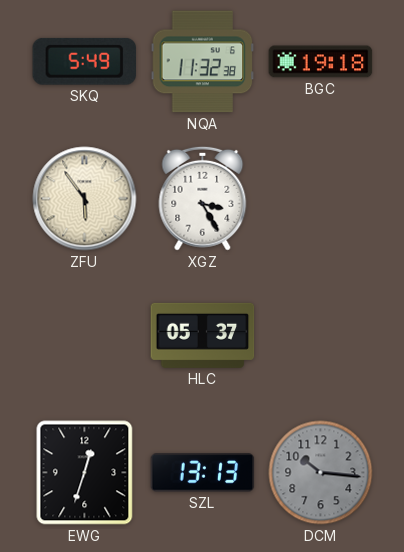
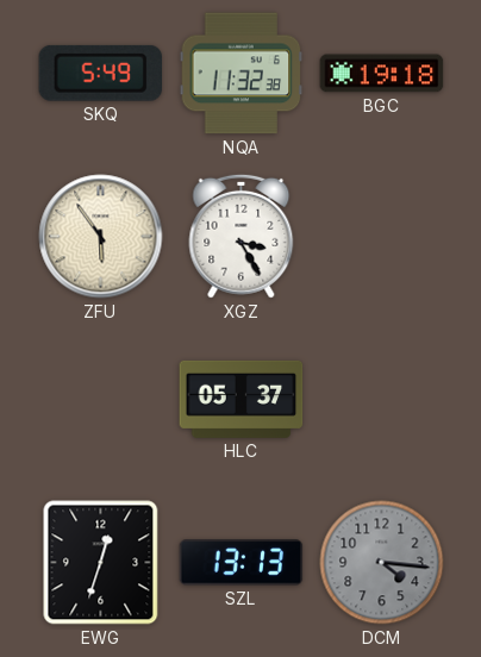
DCM: 10:16 -> 4:16
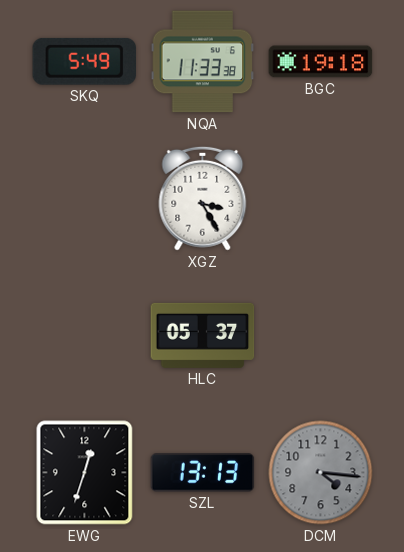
NQA: 11:32 -> 11:33
ZFU: 5:54 -> none
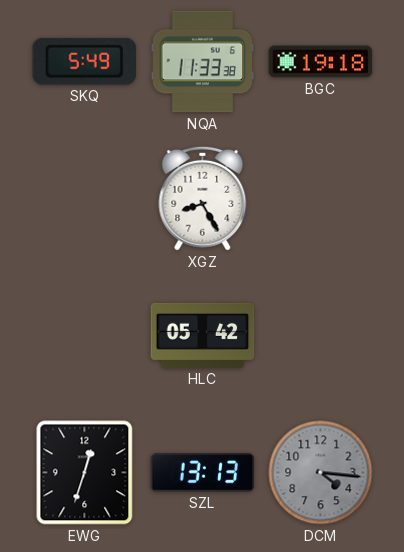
XGZ: 3:25 -> 8:25
HLC: 05:37 -> 05:42
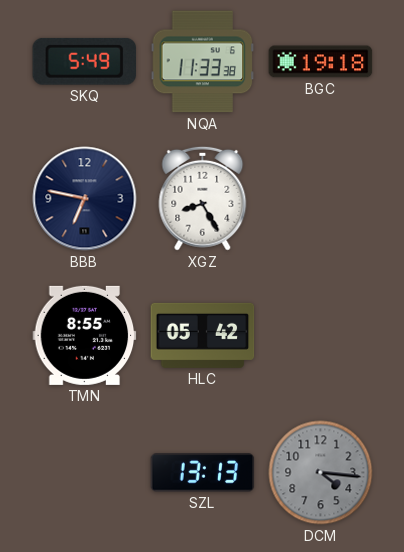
BBB: none -> 6:47
TMN: none -> 8:55
EWG: 12:33 -> none
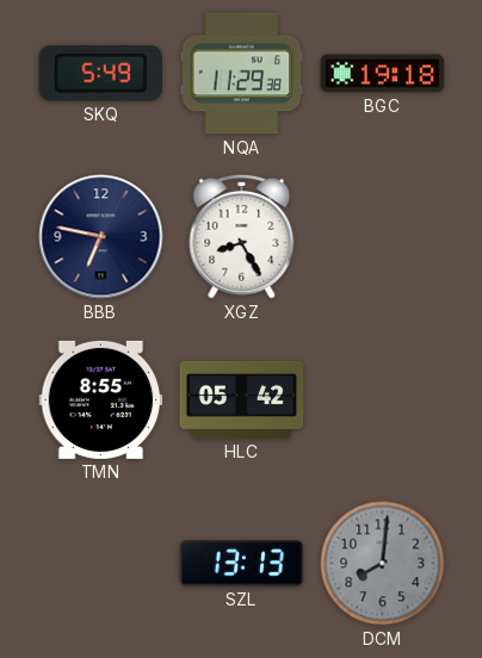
NQA: 11:33 -> 11:29
DCM: 4:16 -> 8:01
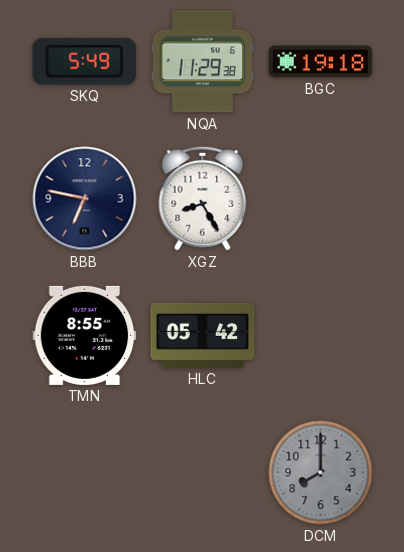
SZL: 13:13 -> none
DCM: 8:01 -> 8:00
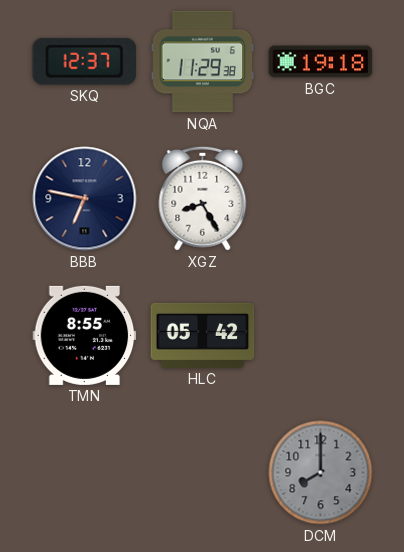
SKQ: 5:49 -> 12:37
